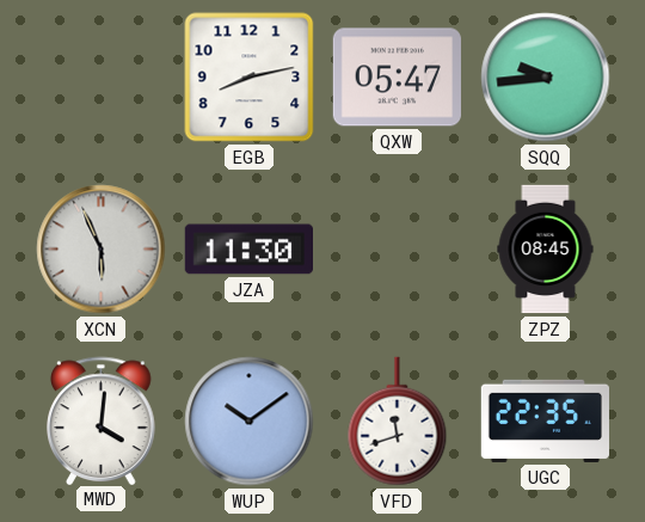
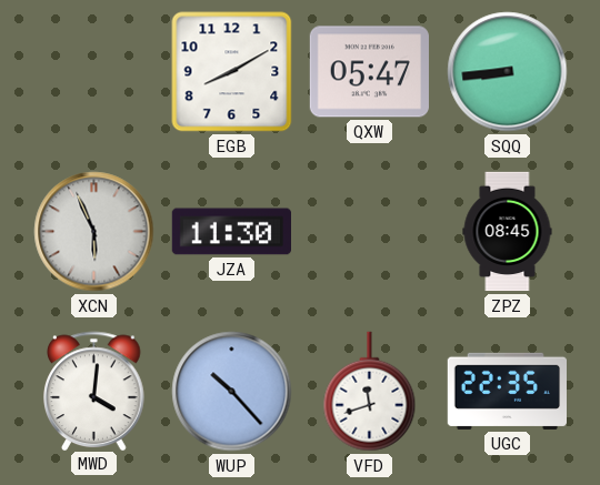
EGB: 8:13 -> 8:10
SQQ: 9:44 -> 8:44
WUP: 10:09 -> 10:23
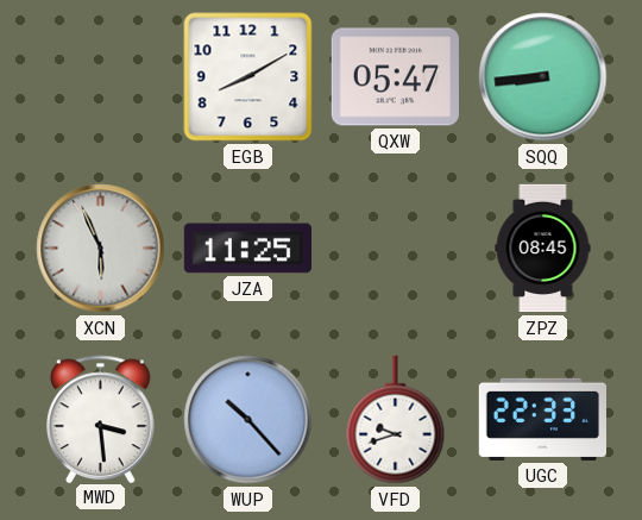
JZA: 11:30 -> 11:25
MWD: 4:01 -> 3:29
VFD: 11:42 -> 9:42
UGC: 22:35 -> 22:33
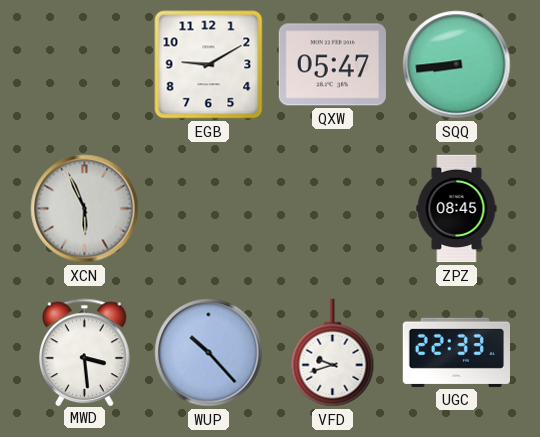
EGB: 8:10 -> 9:10
JZA: 11:25 -> none
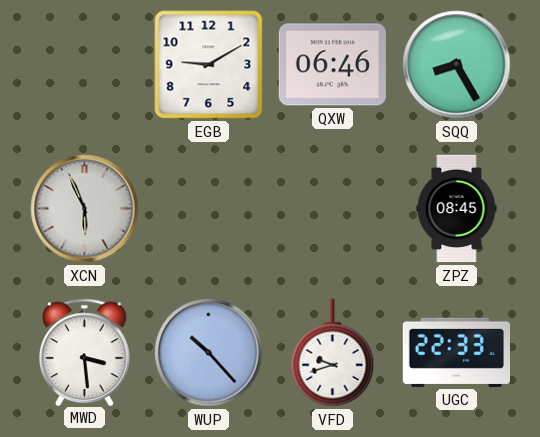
QXW: 05:47 -> 06:46
SQQ: 8:44 -> 8:25
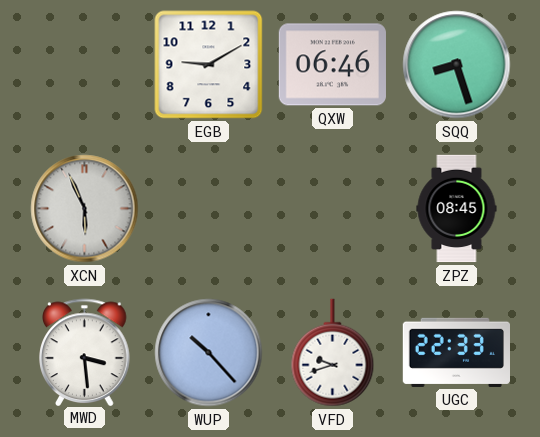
SQQ: 8:25 -> 8:27
